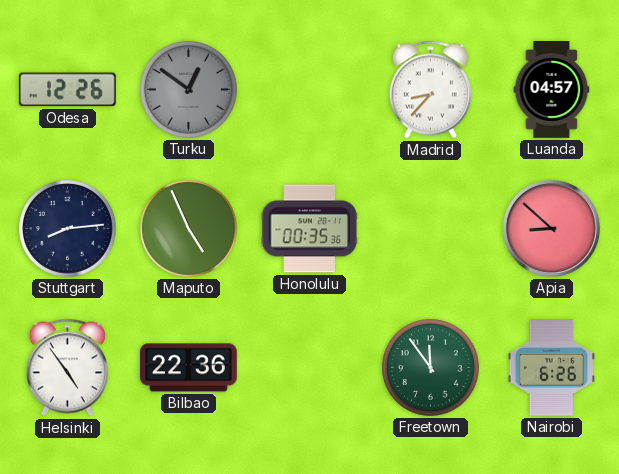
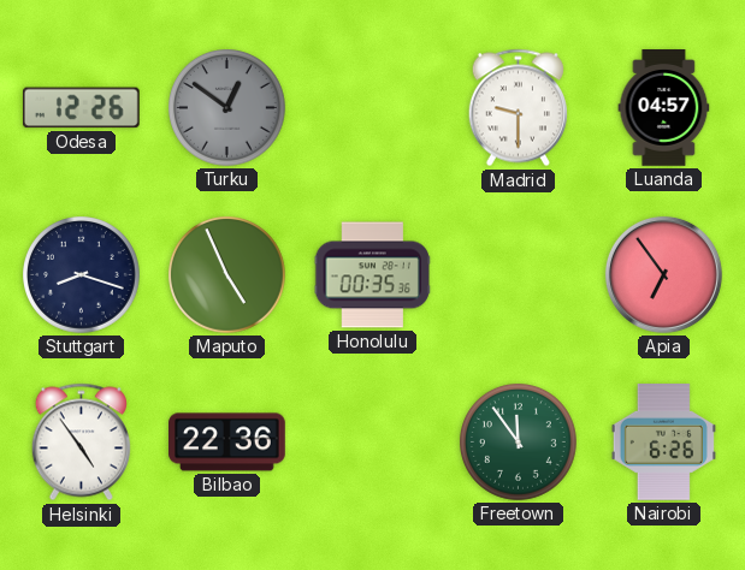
Madrid: 8:37 -> 9:30
Stuttgart: 8:14 -> 8:18
Apia: 8:52 -> 6:54
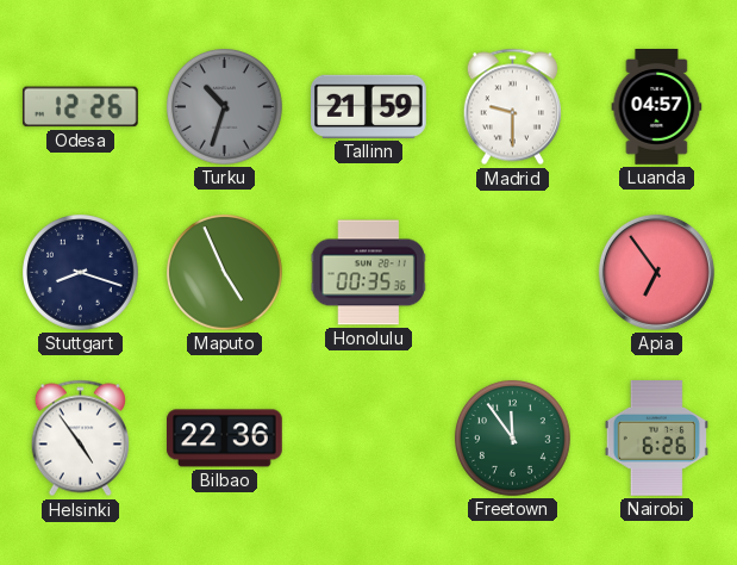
Turku: 12:51 -> 10:33
Tallinn: none -> 21:59
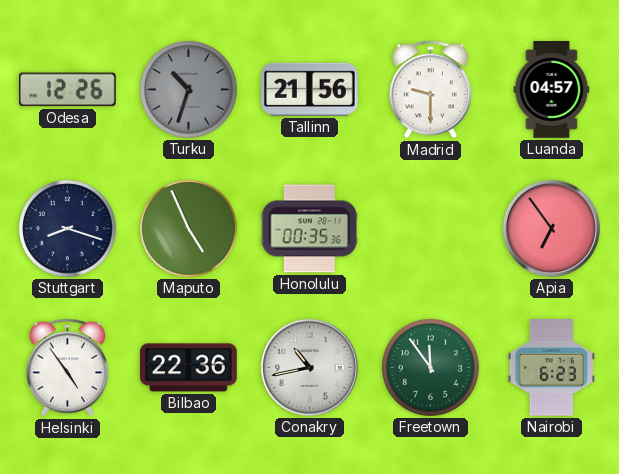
Tallinn: 21:59 -> 21:56
Conakry: none -> 10:43
Nairobi: 6:26 -> 6:23
